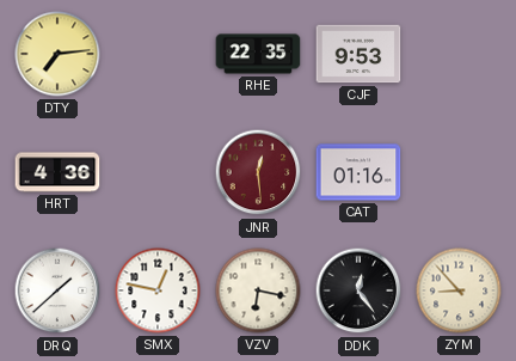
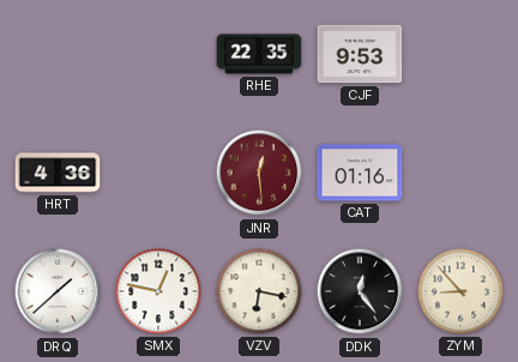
DTY: 7:14 -> none
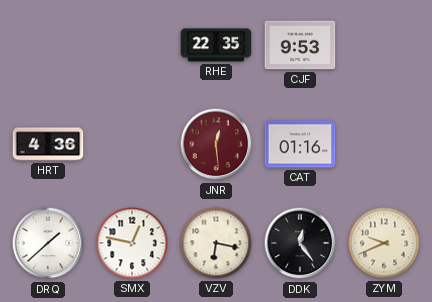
ZYM: 8:53 -> 9:41
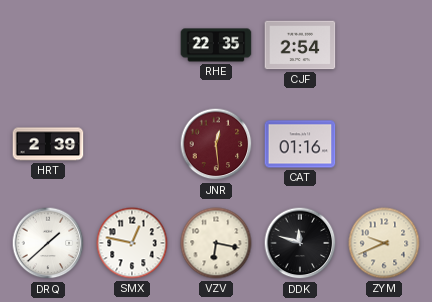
CJF: 9:53 -> 2:54
HRT: 4:36 -> 2:39
DDK: 12:24 -> 11:48
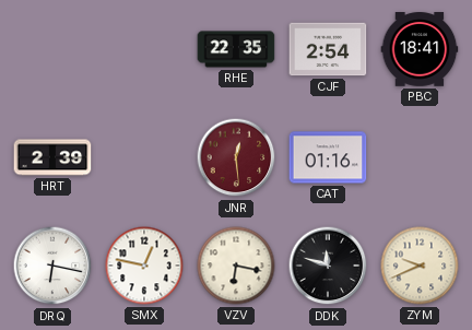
PBC: none -> 18:41
DRQ: 1:38 -> 6:17
